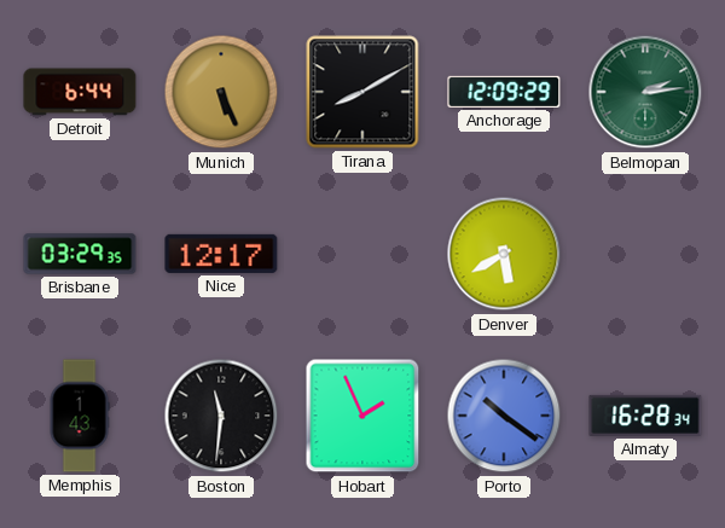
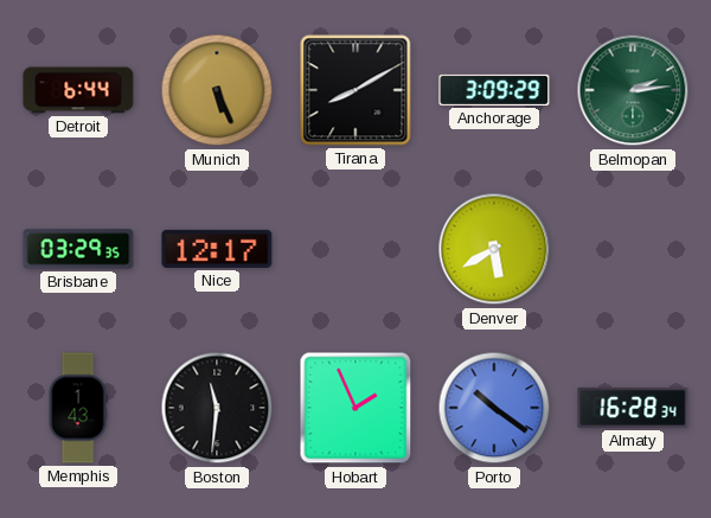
Anchorage: 12:09 -> 3:09
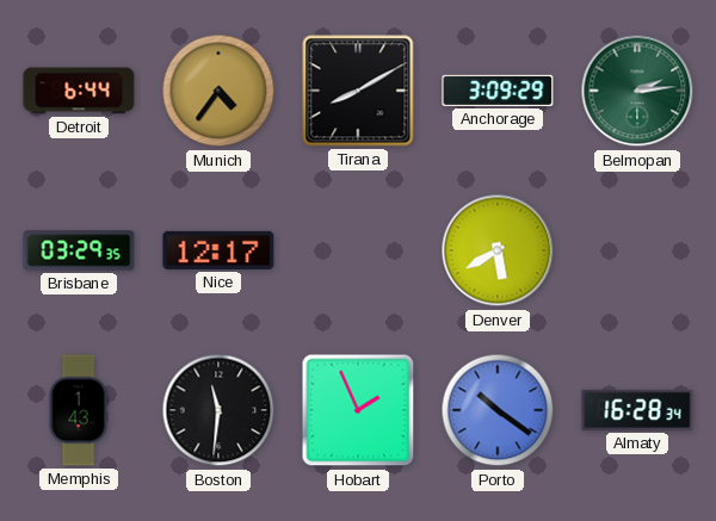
Munich: 5:26 -> 4:36
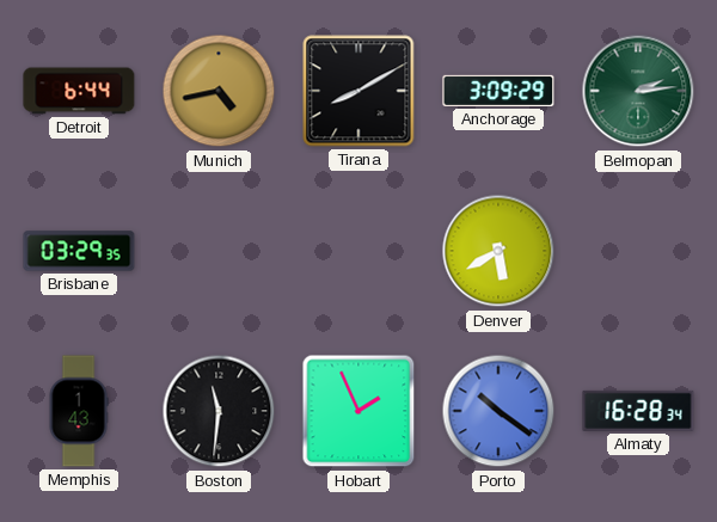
Munich: 4:36 -> 4:43
Nice: 12:17 -> none
